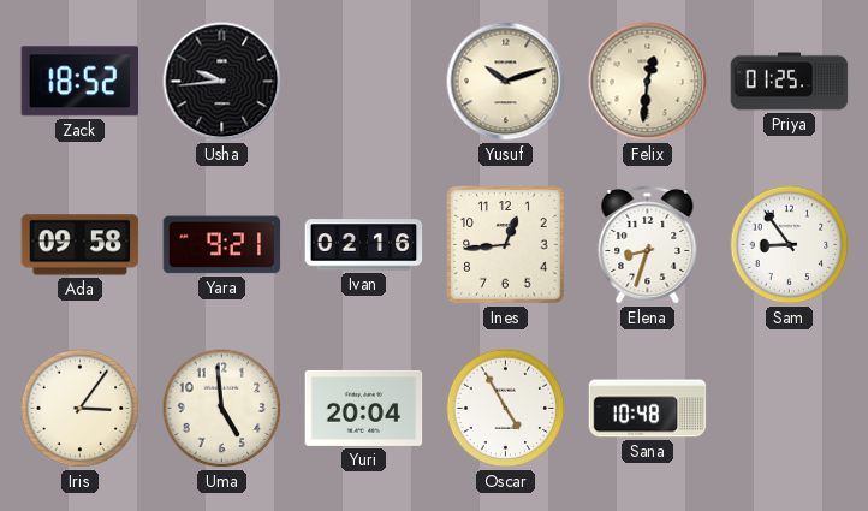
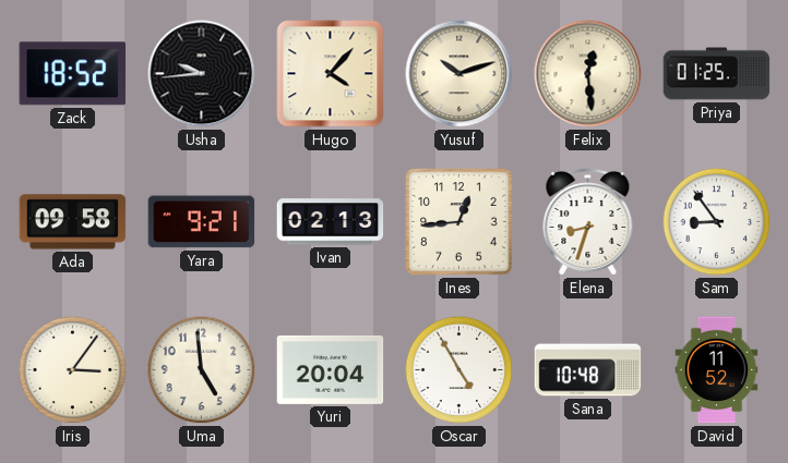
Hugo: none -> 4:07
Felix: 12:31 -> 12:29
Ivan: 02:16 -> 02:13
David: none -> 11:52
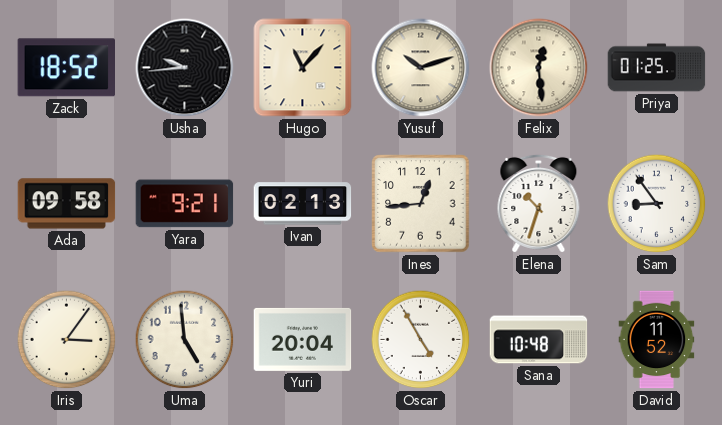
Hugo: 4:07 -> 11:07
Elena: 8:33 -> 10:33
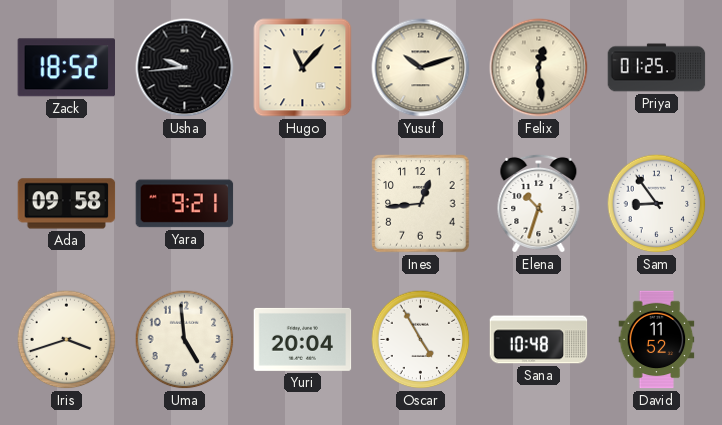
Ivan: 02:13 -> none
Iris: 3:06 -> 3:42
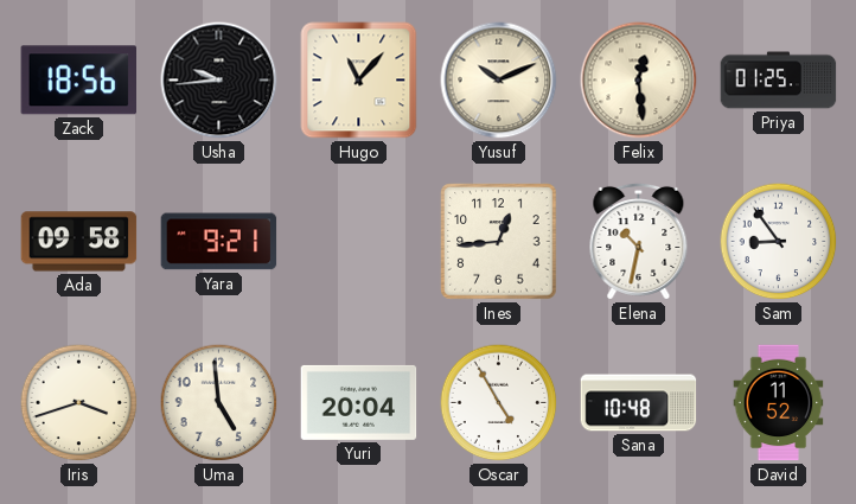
Zack: 18:52 -> 18:56
Yusuf: 10:12 -> 10:11
Elena: 10:33 -> 10:32
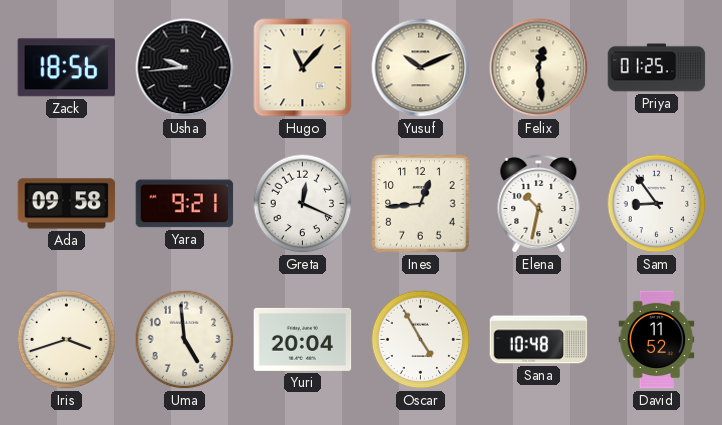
Greta: none -> 12:19
